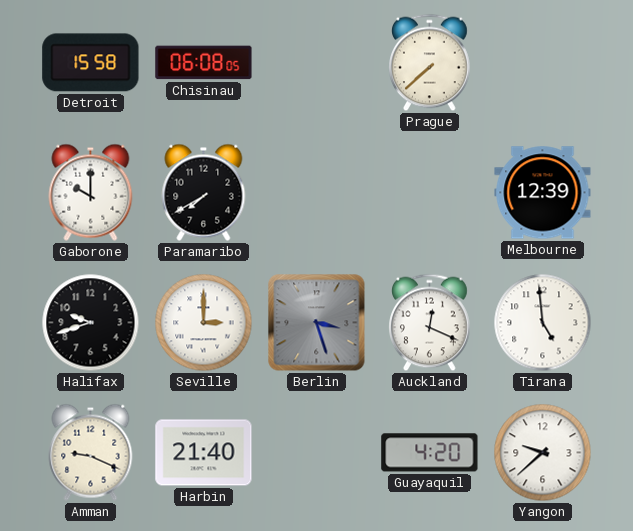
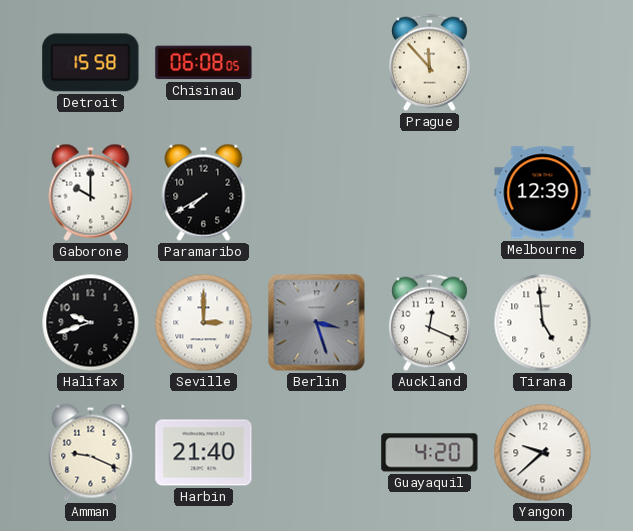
Prague: 7:38 -> 11:53
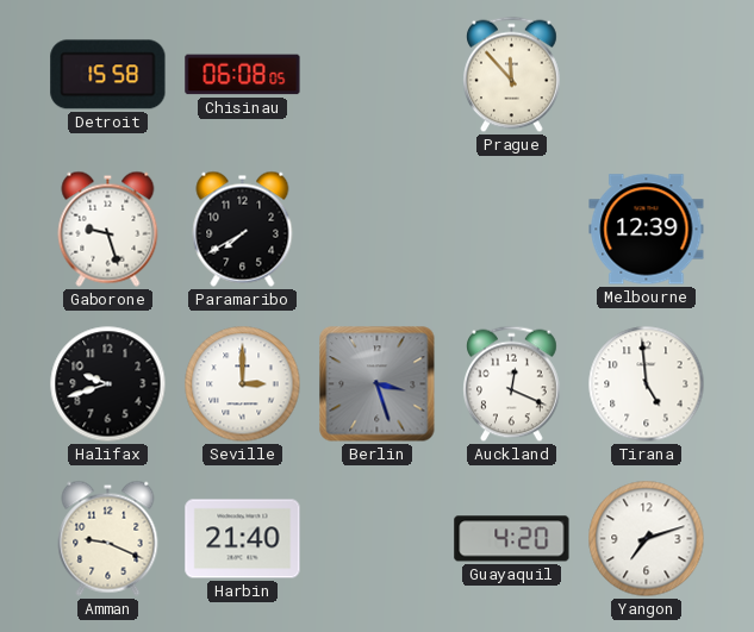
Gaborone: 10:00 -> 9:27
Yangon: 9:38 -> 7:12
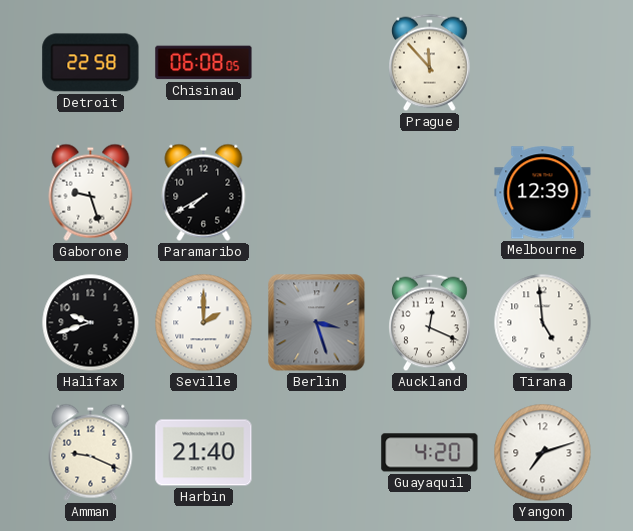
Detroit: 15:58 -> 22:58
Seville: 3:00 -> 2:00
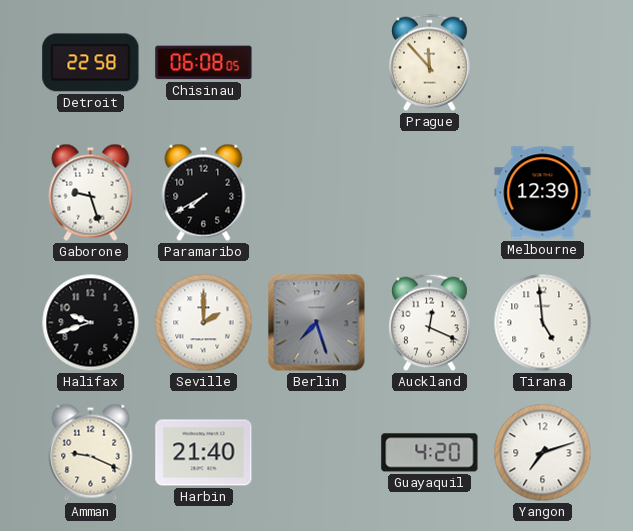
Berlin: 3:27 -> 7:27
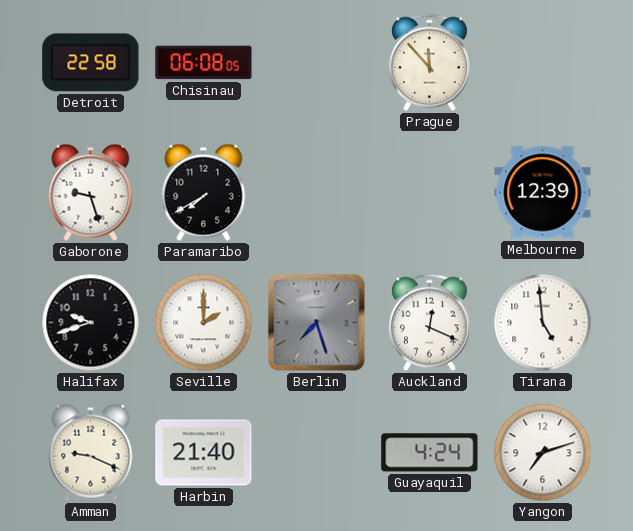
Guayaquil: 4:20 -> 4:24
